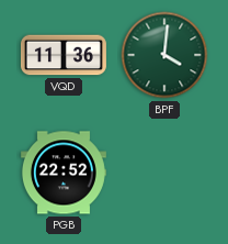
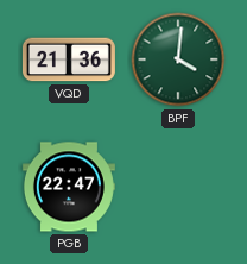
VQD: 11:36 -> 21:36
PGB: 22:52 -> 22:47
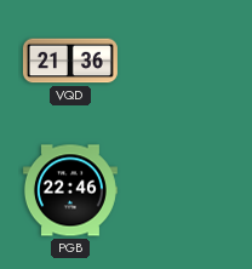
BPF: 4:01 -> none
PGB: 22:47 -> 22:46
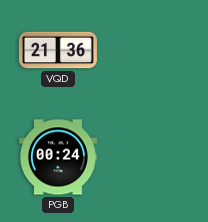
PGB: 22:46 -> 00:24
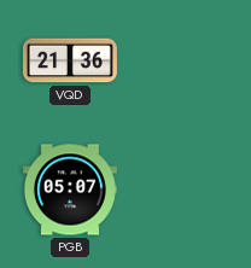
PGB: 00:24 -> 05:07
